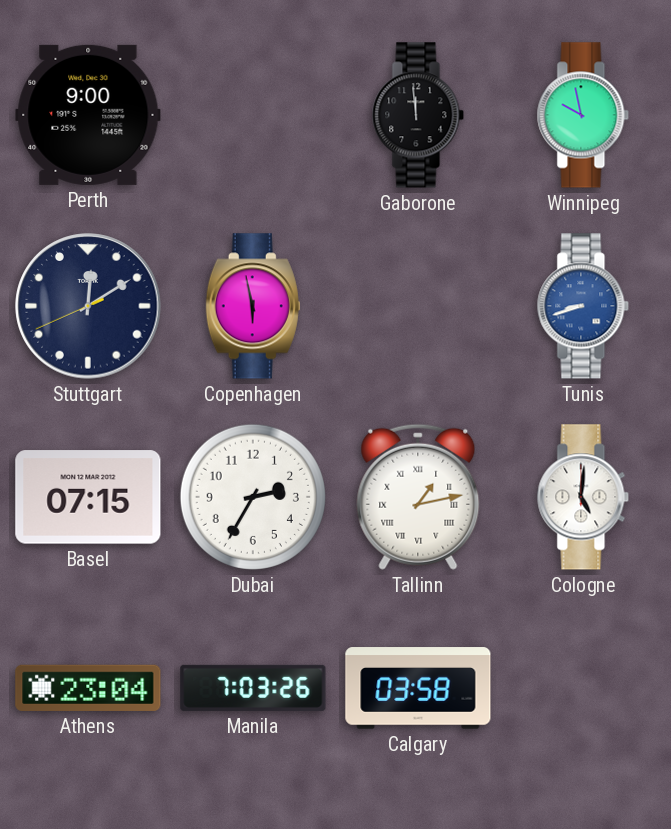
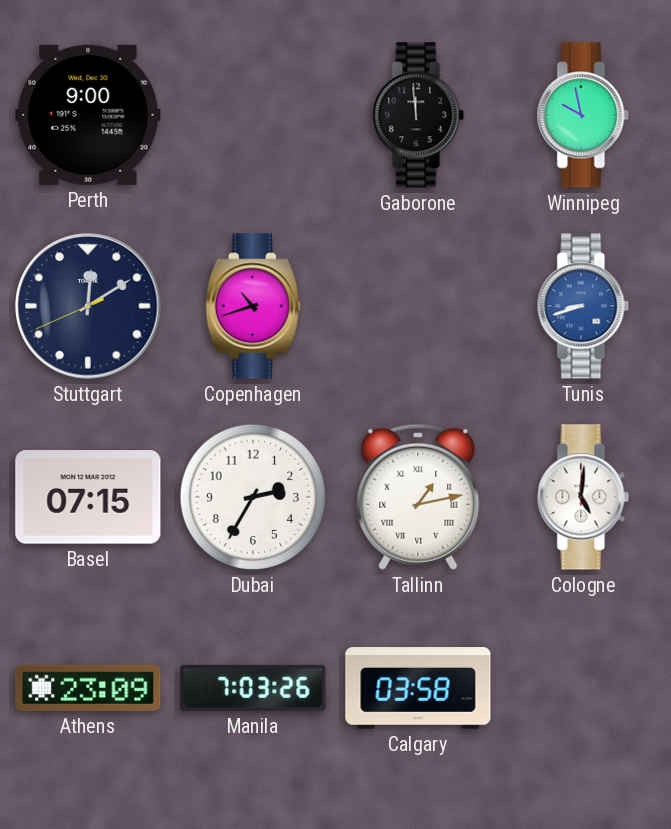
Copenhagen: 5:58 -> 10:42
Athens: 23:04 -> 23:09
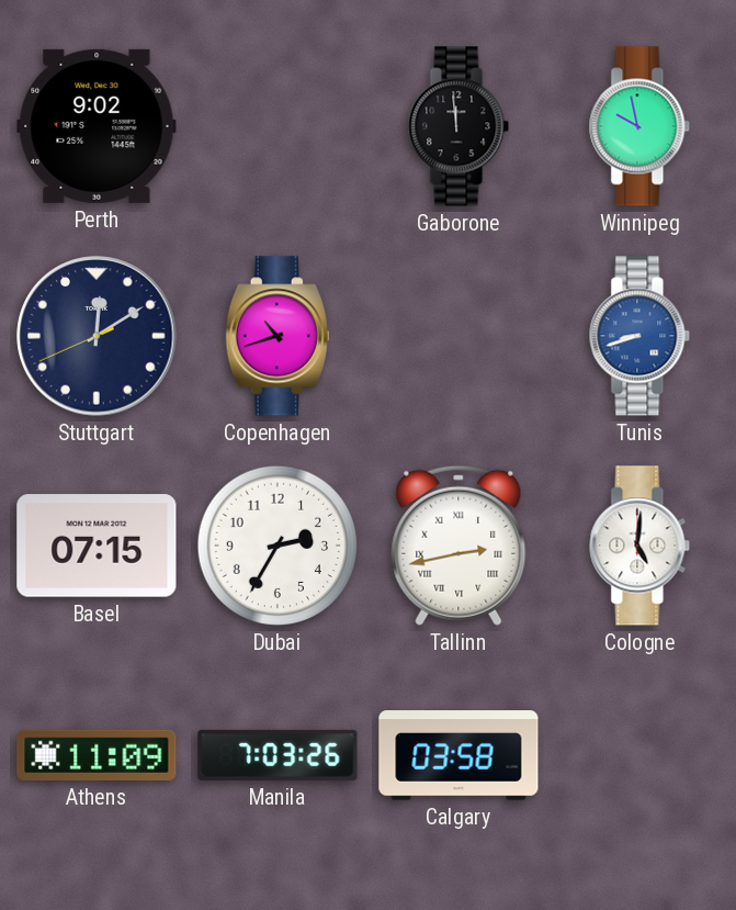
Perth: 9:00 -> 9:02
Tallinn: 1:13 -> 2:43
Athens: 23:09 -> 11:09
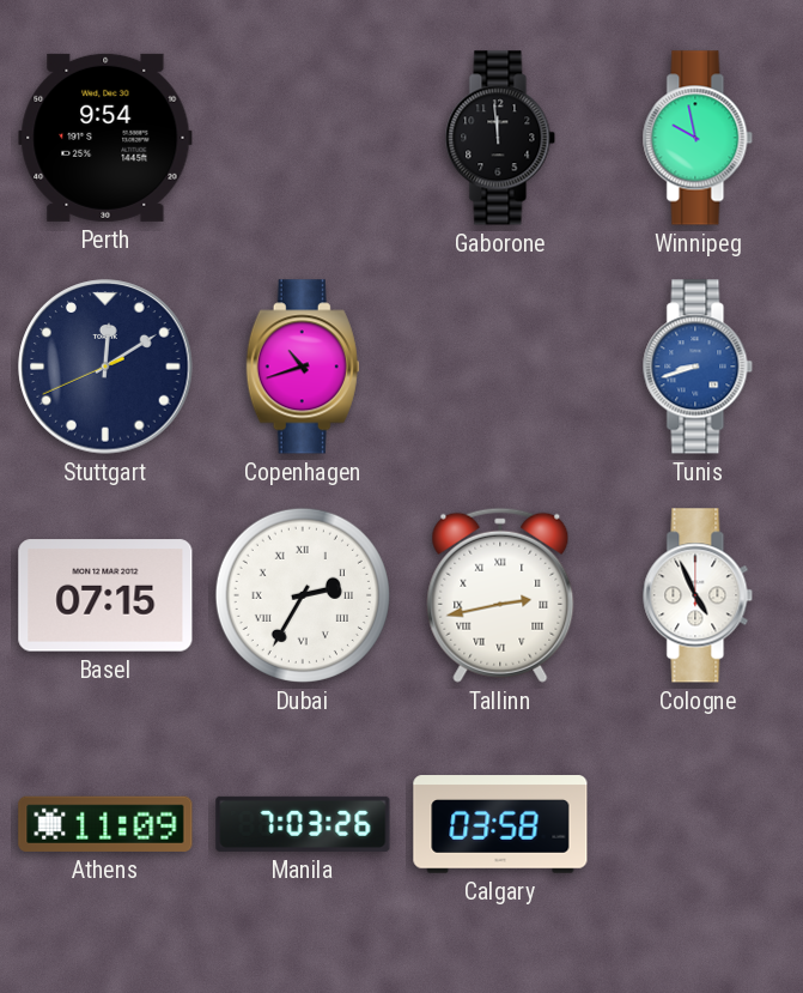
Perth: 9:02 -> 9:54
Dubai numerals: Arabic -> Roman
Cologne: 5:01 -> 4:56
